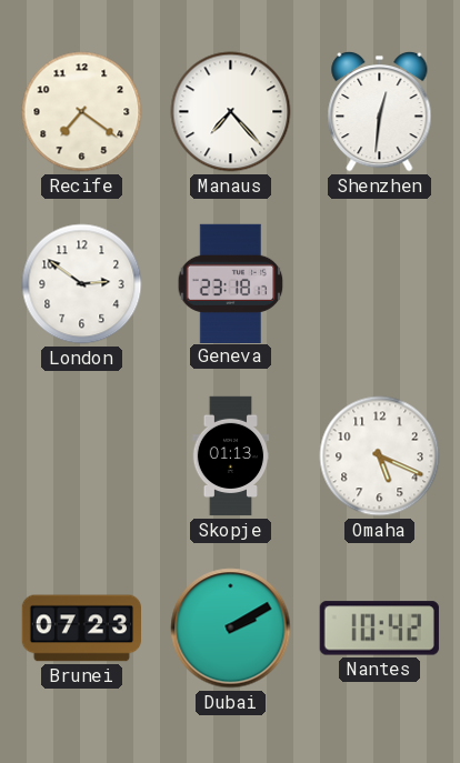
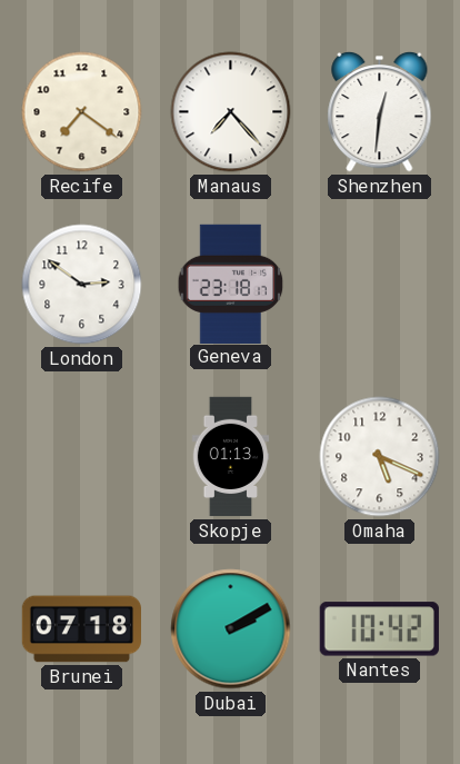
Brunei: 07:23 -> 07:18
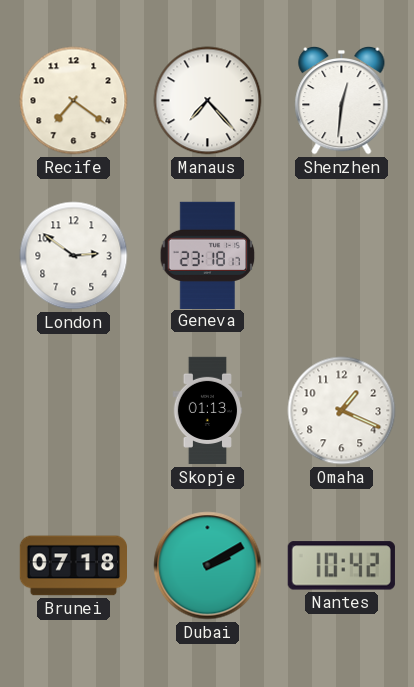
Omaha: 5:19 -> 1:19
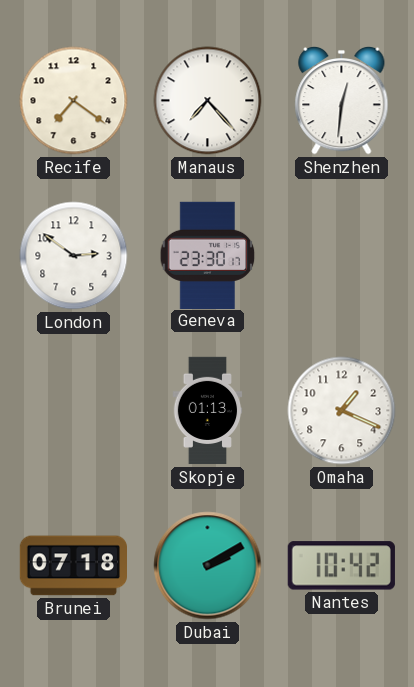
Geneva: 23:18 -> 23:30
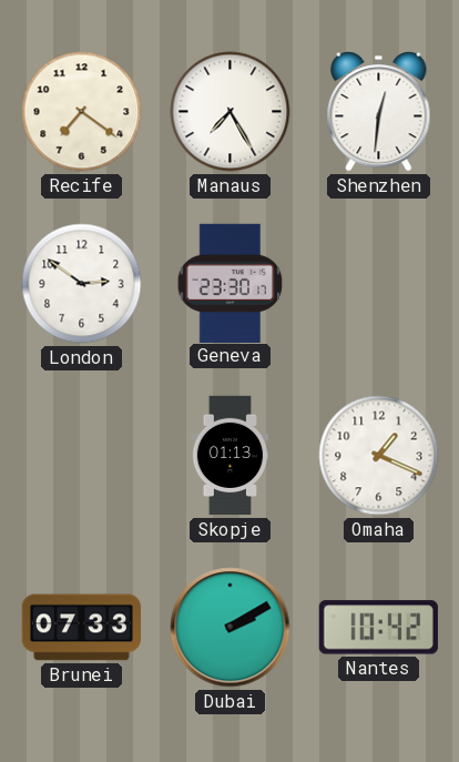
Manaus: 7:23 -> 7:25
Brunei: 07:18 -> 07:33
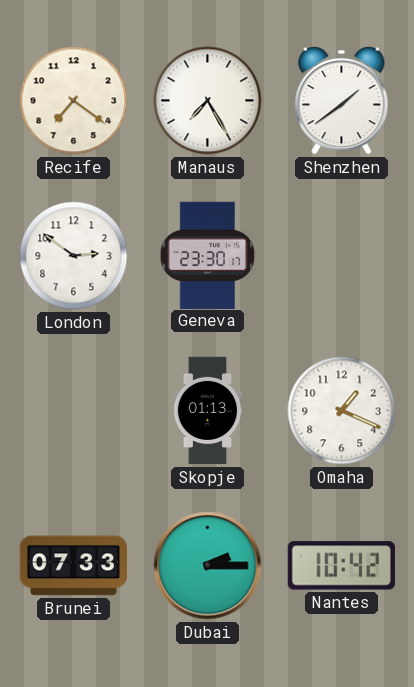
Shenzhen: 12:31 -> 1:39
Dubai: 2:10 -> 2:15
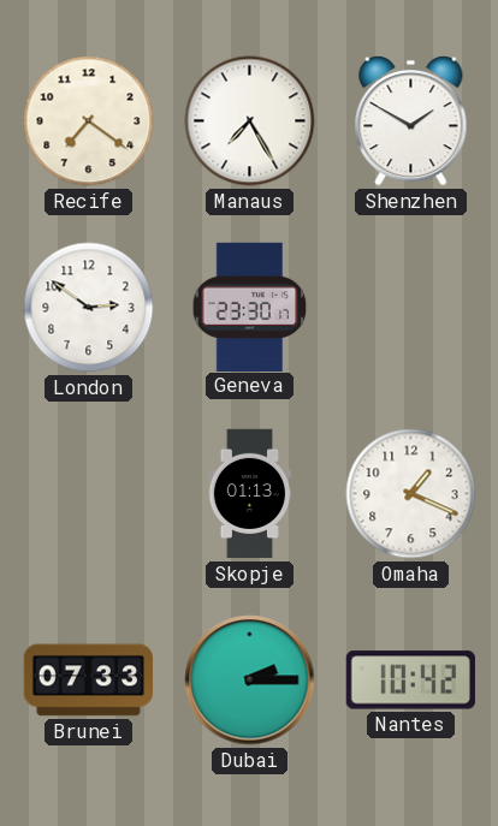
Shenzhen: 1:39 -> 1:50
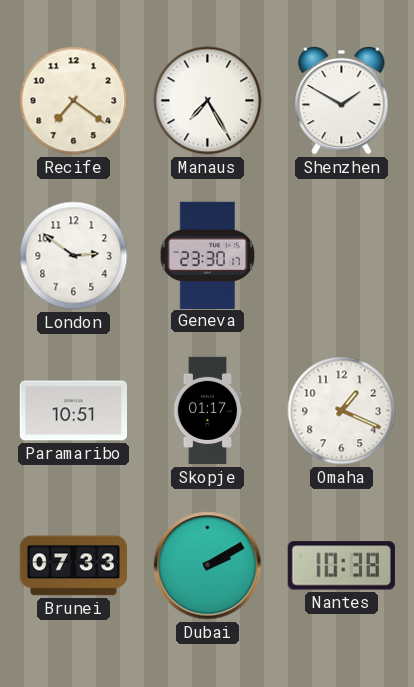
Paramaribo: none -> 10:51
Skopje: 01:13 -> 01:17
Dubai: 2:15 -> 2:10
Nantes: 10:42 -> 10:38
